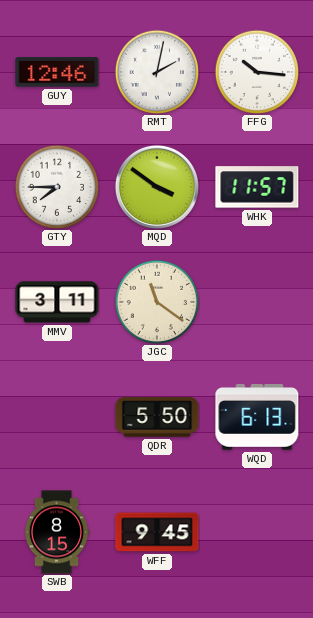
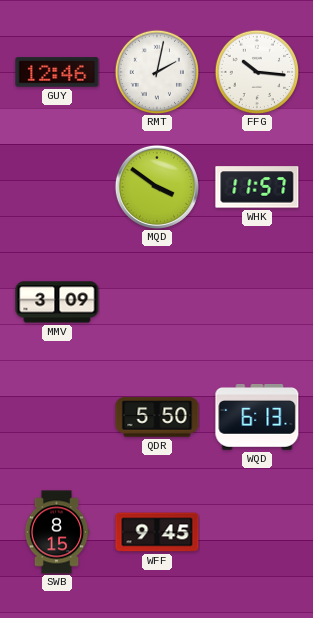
GTY: 7:45 -> none
MMV: 3:11 -> 3:09
JGC: 11:21 -> none
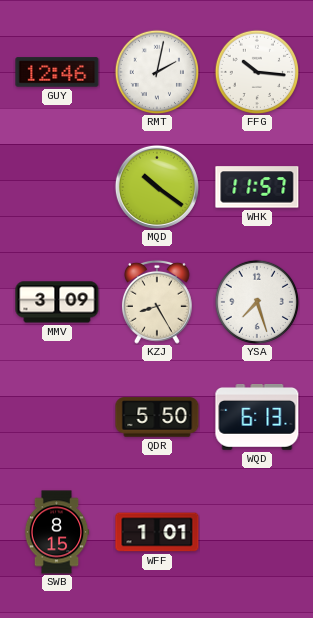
MQD: 3:51 -> 10:21
KZJ: none -> 8:25
YSA: none -> 7:27
WFF: 9:45 -> 1:01
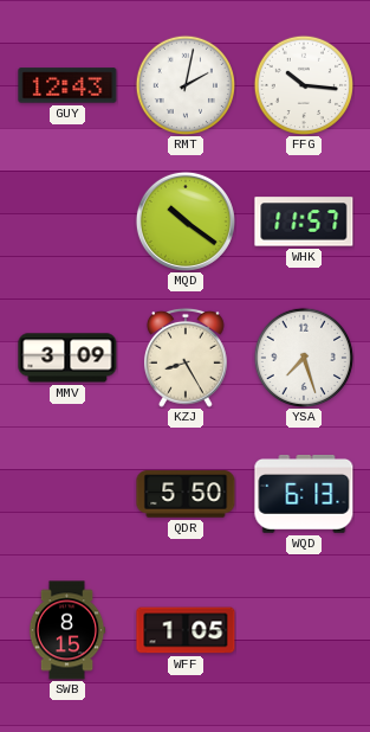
GUY: 12:46 -> 12:43
WFF: 1:01 -> 1:05
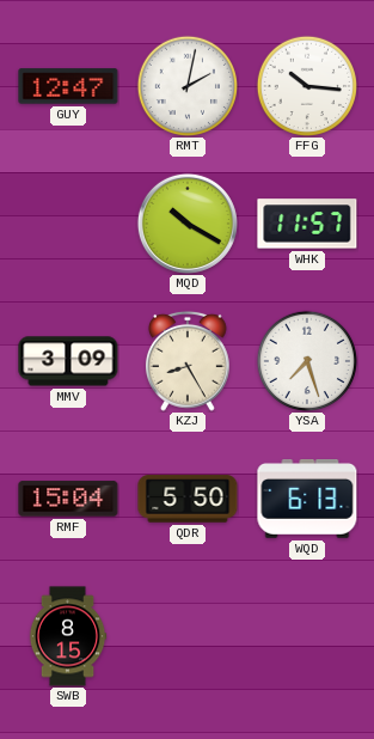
GUY: 12:43 -> 12:47
MQD: 10:21 -> 10:20
RMF: none -> 15:04
WFF: 1:05 -> none
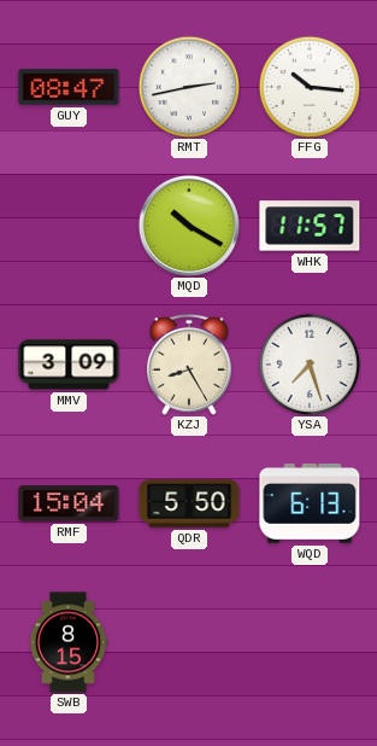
GUY: 12:47 -> 08:47
RMT: 2:02 -> 2:43
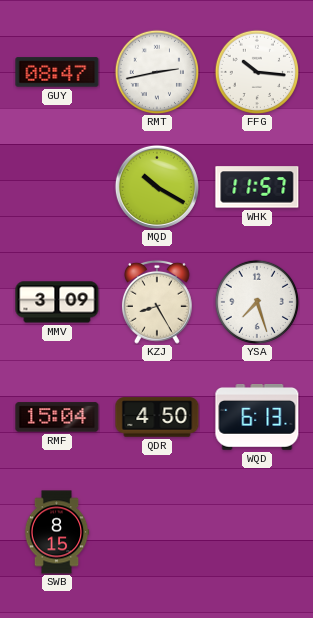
QDR: 5:50 -> 4:50
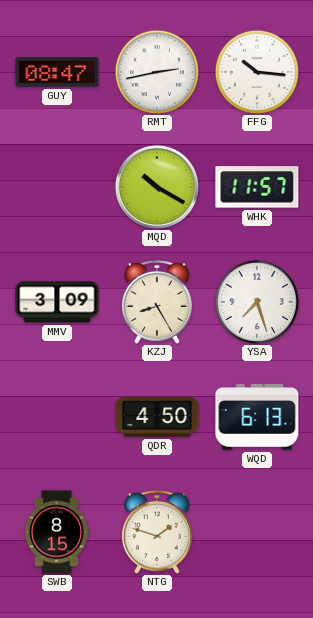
RMF: 15:04 -> none
NTG: none -> 1:48
